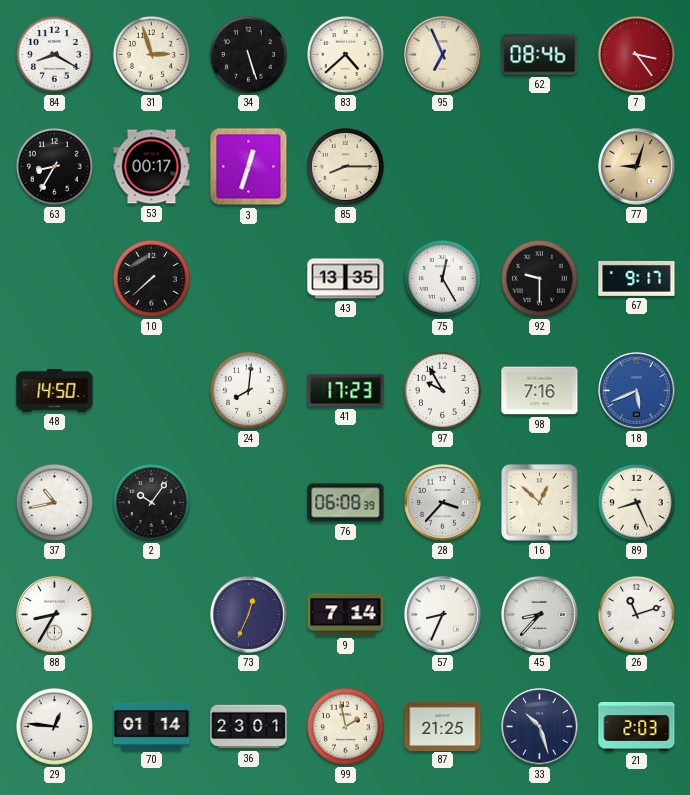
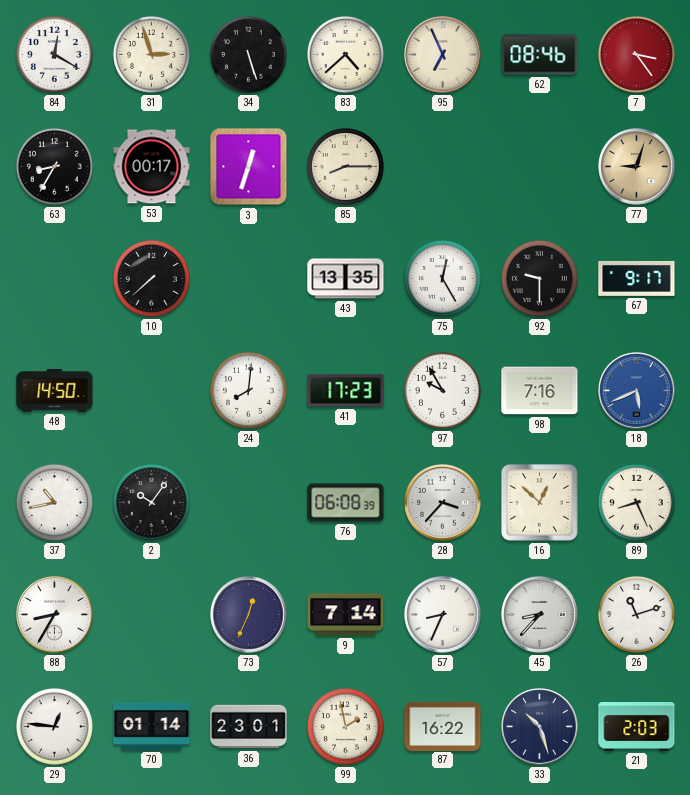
84: 8:20 -> 12:20
87: 21:25 -> 16:22
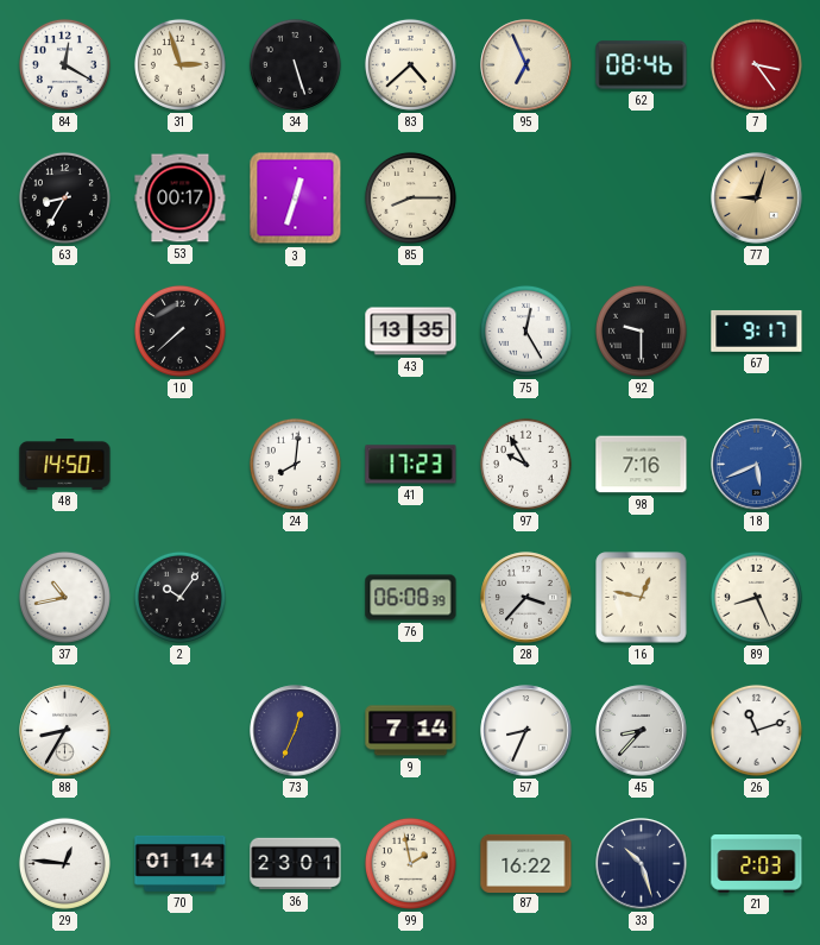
16: 12:52 -> 12:47
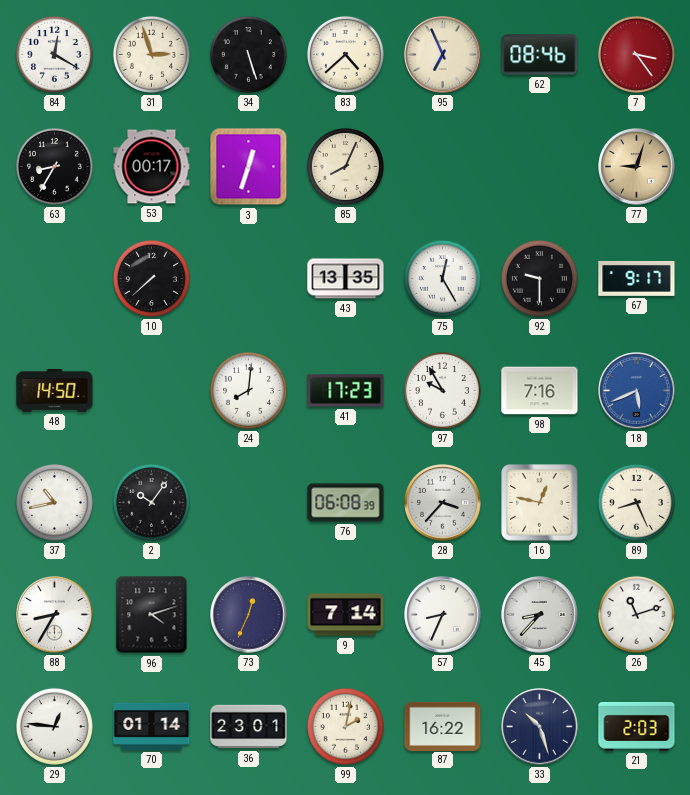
85: 8:15 -> 8:04
96: none -> 4:12
99: 1:58 -> 2:02
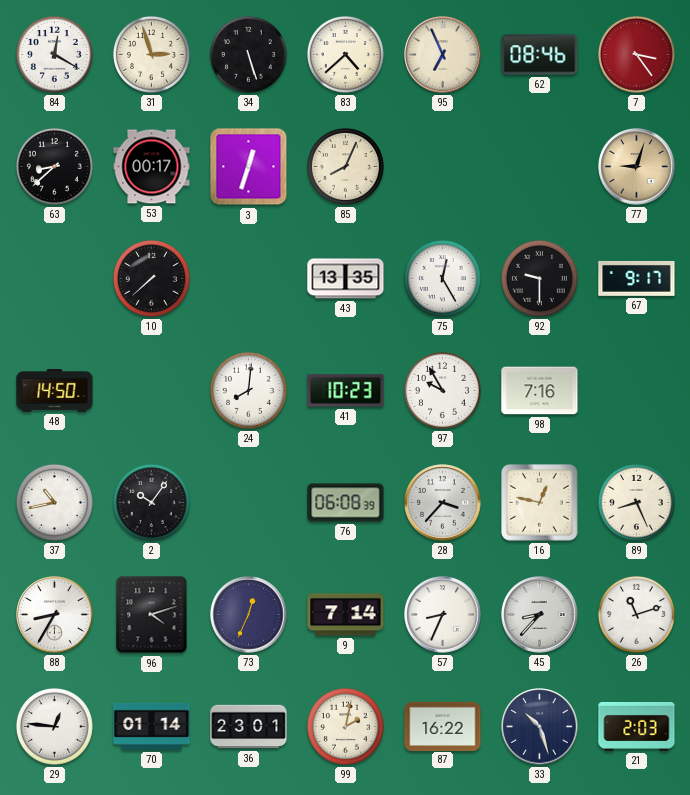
63: 8:35 -> 8:38
41: 17:23 -> 10:23
18: 5:41 -> none
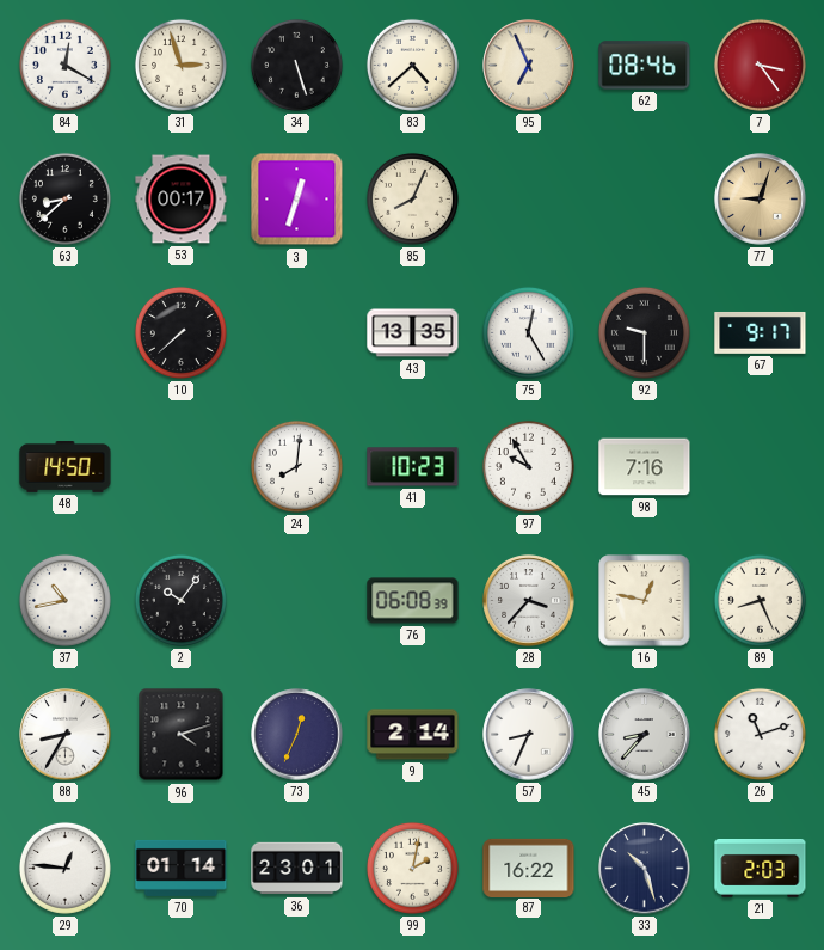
9: 7:14 -> 2:14
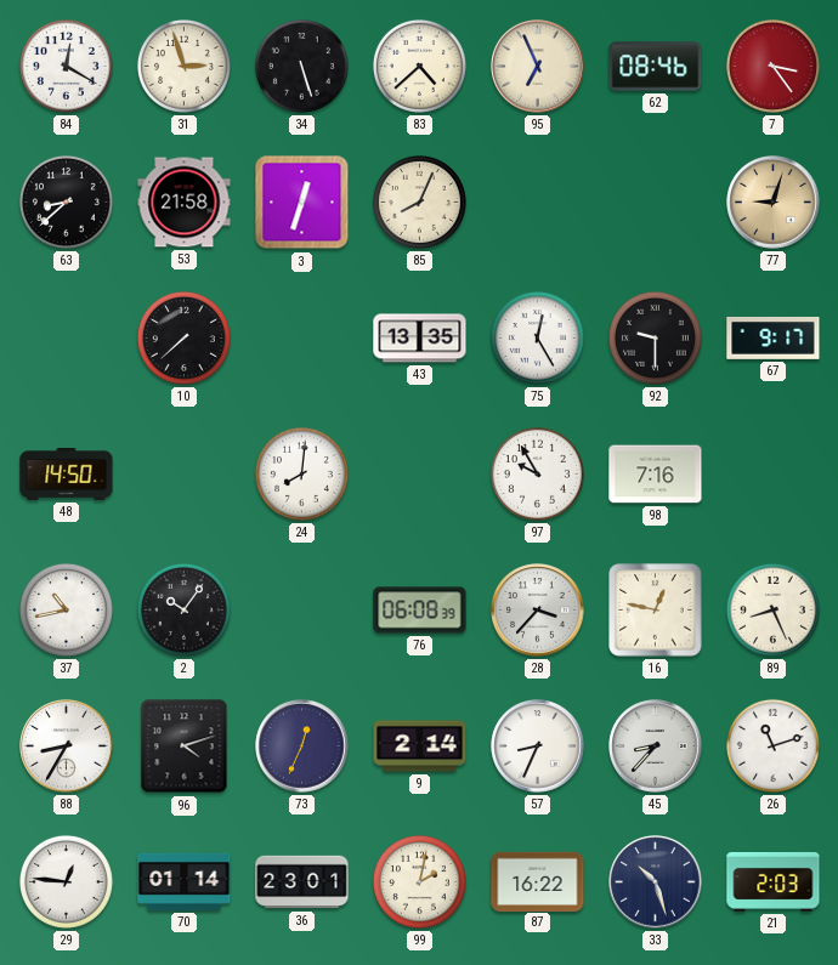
53: 00:17 -> 21:58
41: 10:23 -> none
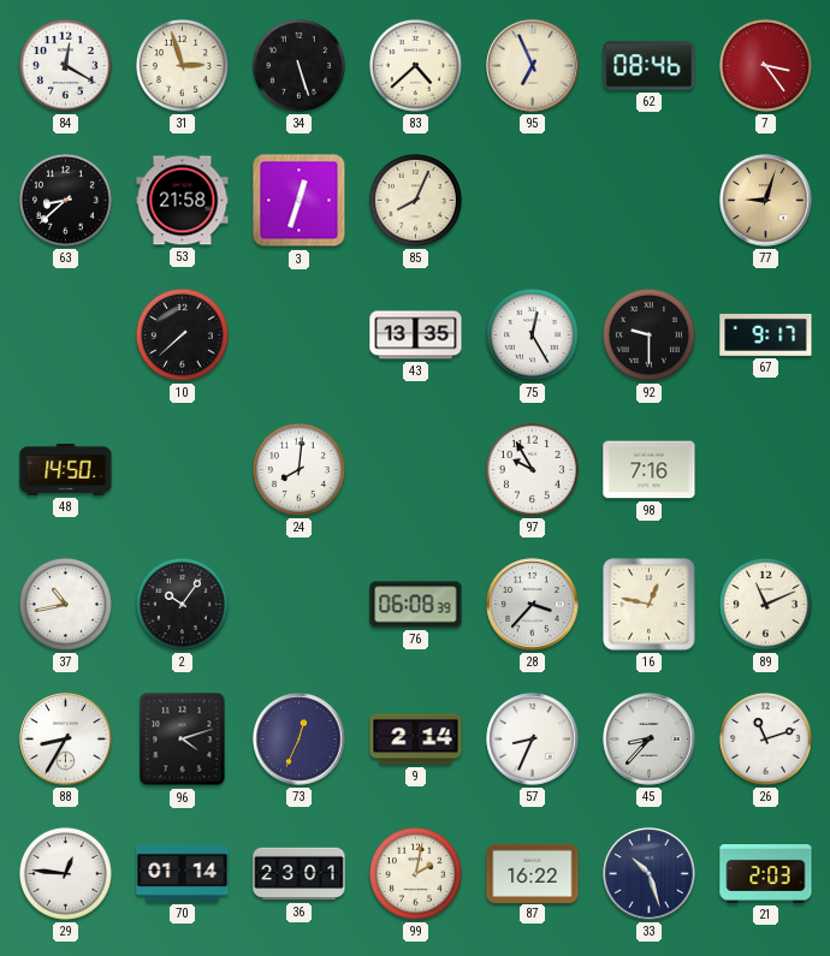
89: 8:26 -> 11:11
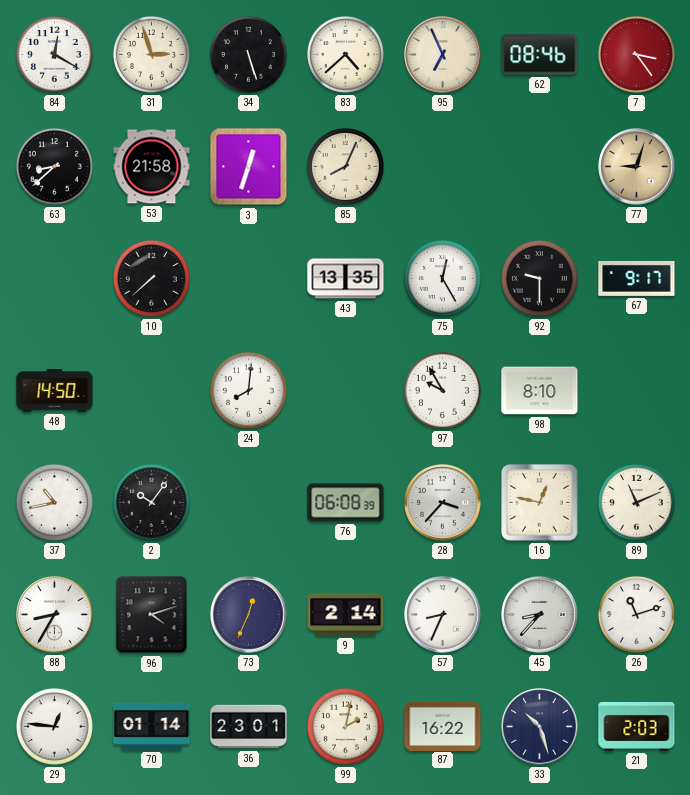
98: 7:16 -> 8:10
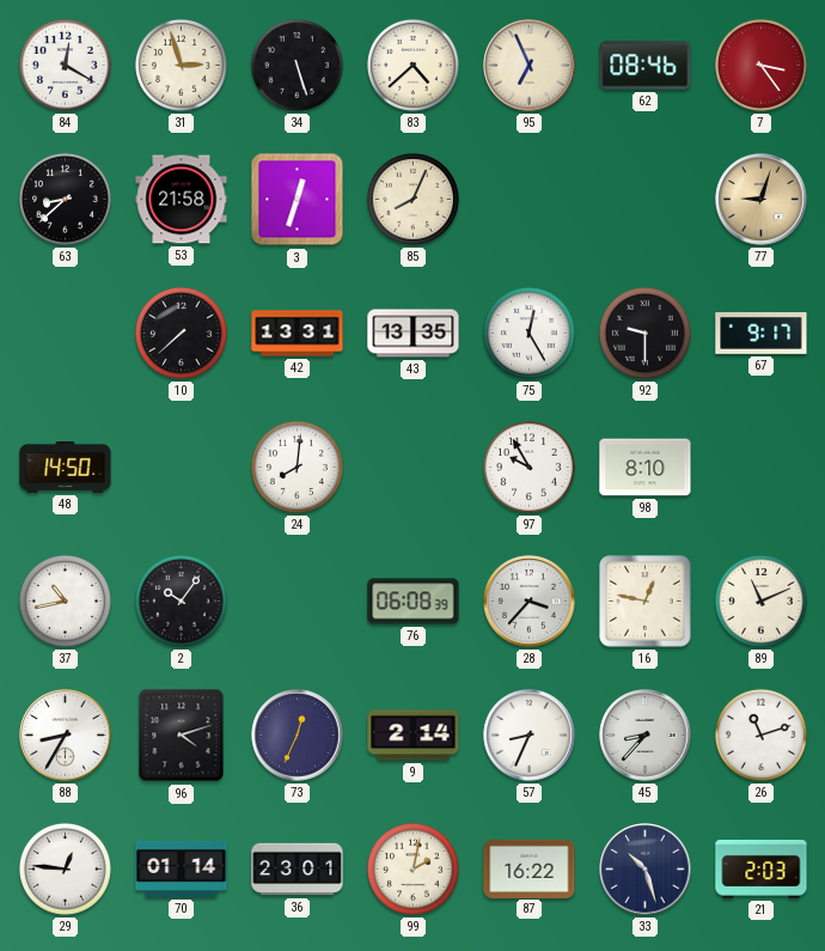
42: none -> 13:31
